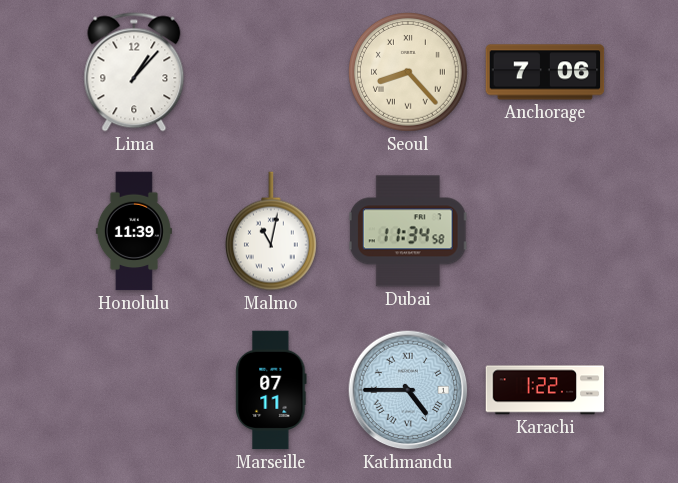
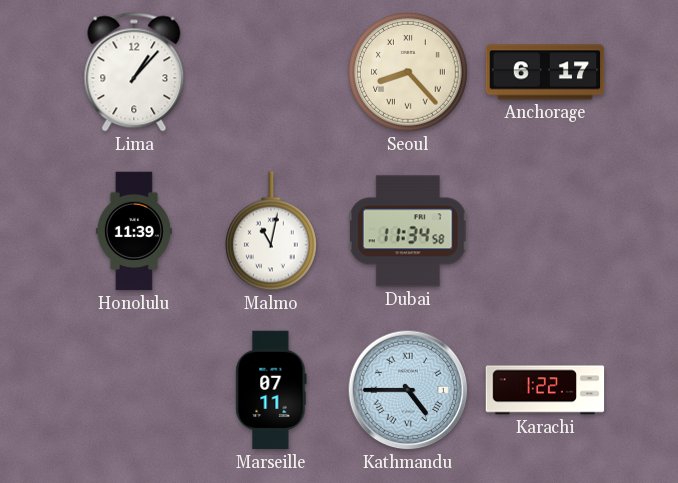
Anchorage: 7:06 -> 6:17
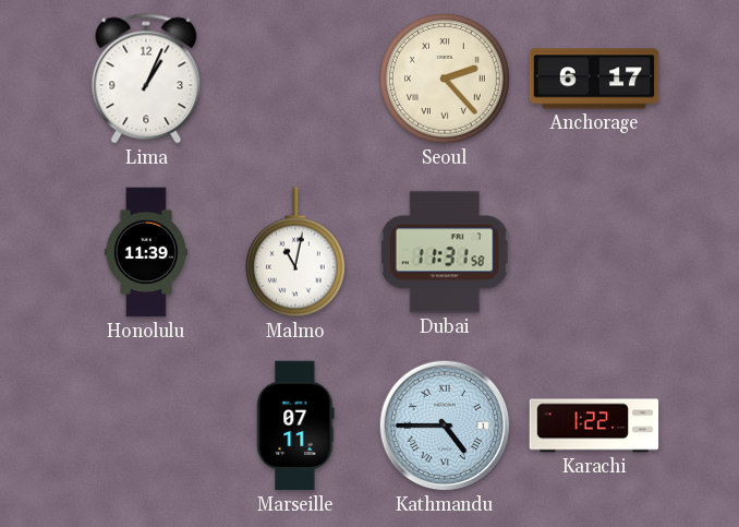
Lima: 1:07 -> 1:04
Seoul: 8:23 -> 2:23
Dubai: 11:34 -> 11:31
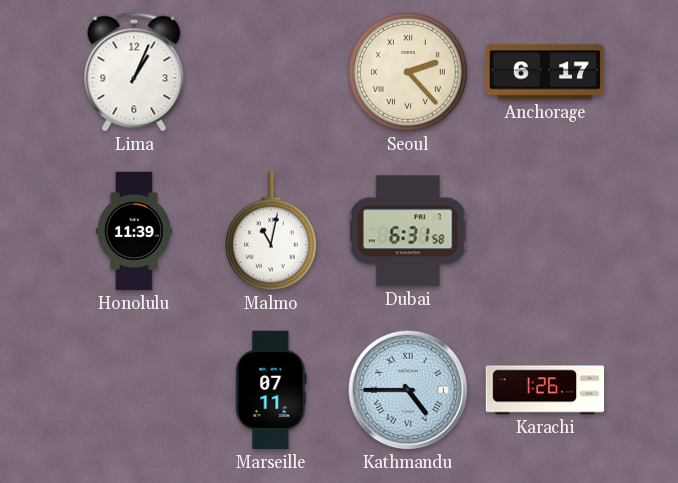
Dubai: 11:31 -> 6:31
Karachi: 1:22 -> 1:26
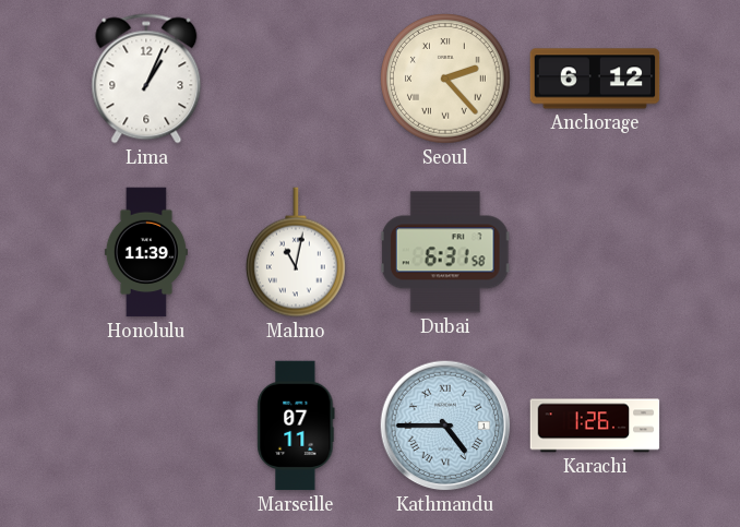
Anchorage: 6:17 -> 6:12
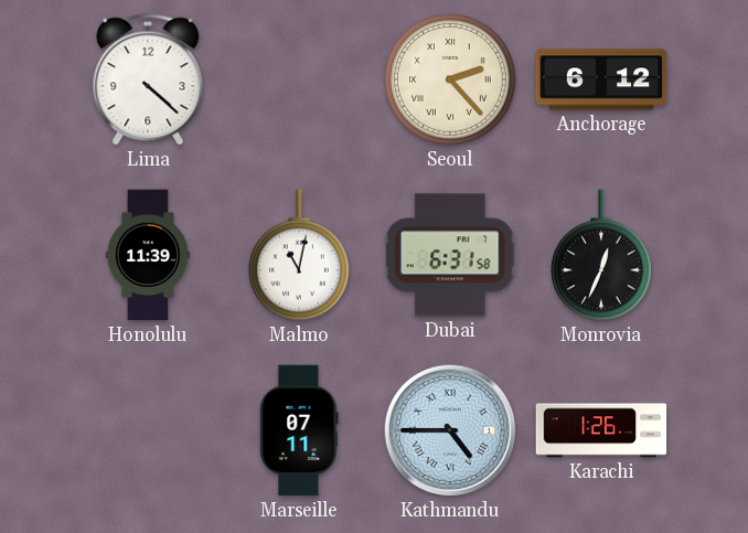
Lima: 1:04 -> 4:22
Monrovia: none -> 12:34
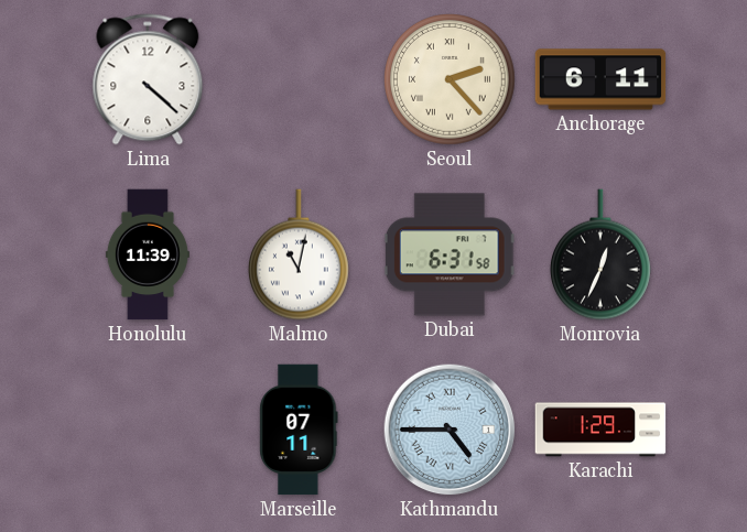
Anchorage: 6:12 -> 6:11
Karachi: 1:26 -> 1:29
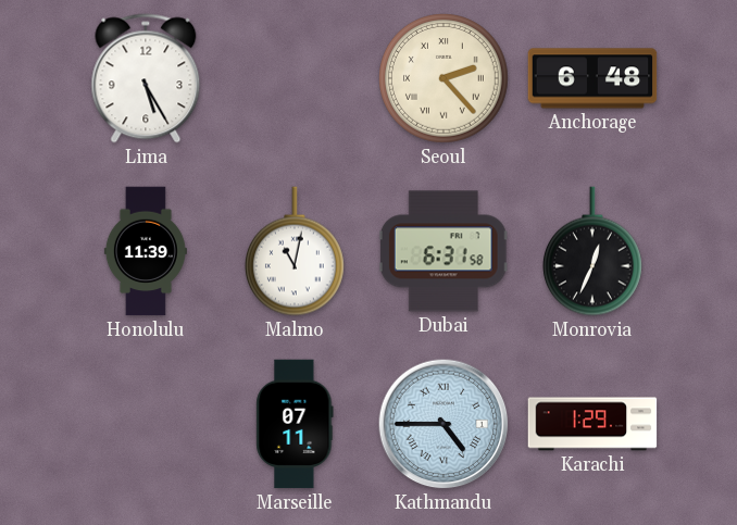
Lima: 4:22 -> 5:25
Anchorage: 6:11 -> 6:48
